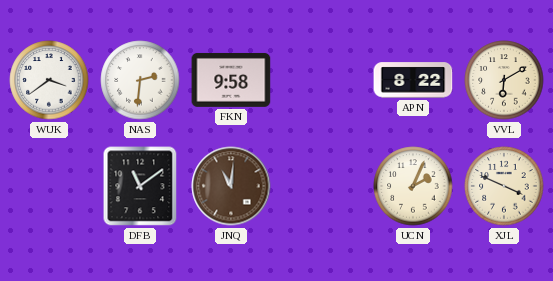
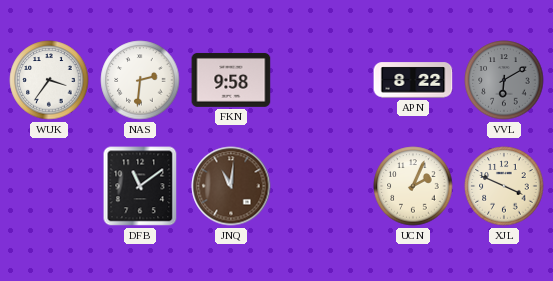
WUK: 3:39 -> 3:36
VVL dial: cream -> grey
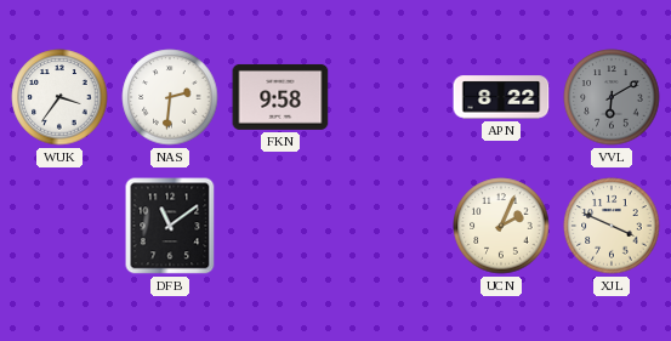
JNQ: 11:01 -> none
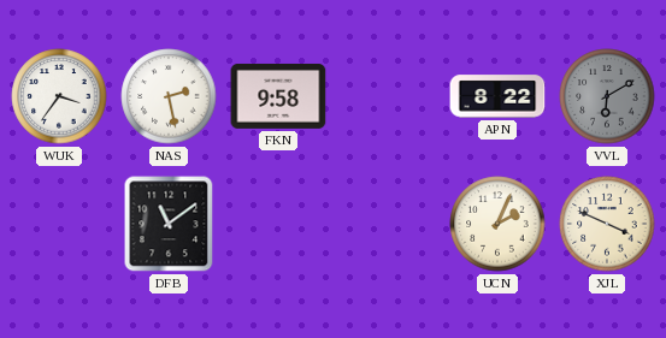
NAS: 2:31 -> 2:28
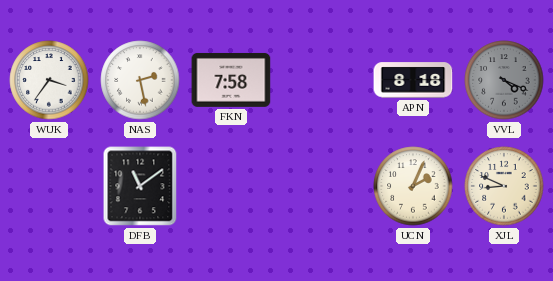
FKN: 9:58 -> 7:58
APN: 8:22 -> 8:18
VVL: 6:10 -> 4:19
XJL: 3:49 -> 8:49
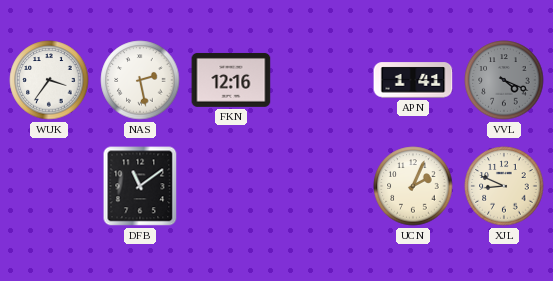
FKN: 7:58 -> 12:16
APN: 8:18 -> 1:41
